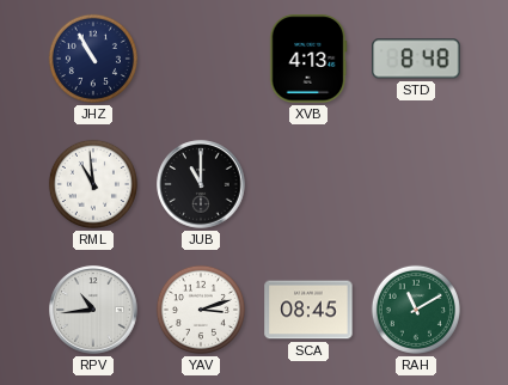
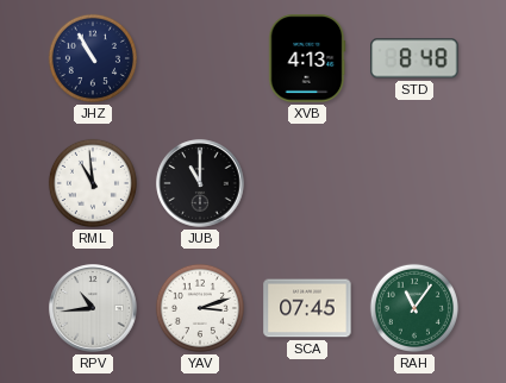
SCA: 08:45 -> 07:45
RAH: 11:10 -> 11:06
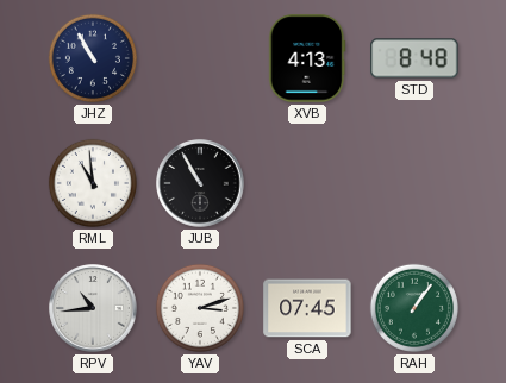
JUB: 11:00 -> 10:55
RAH: 11:06 -> 1:06
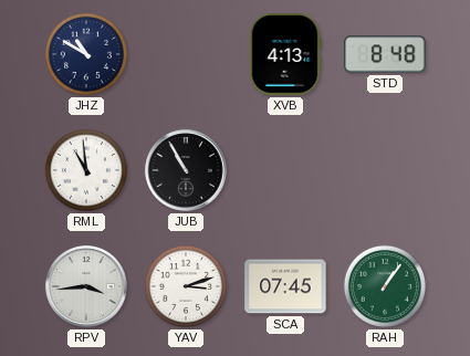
JHZ: 10:55 -> 10:50
RPV: 10:44 -> 3:44
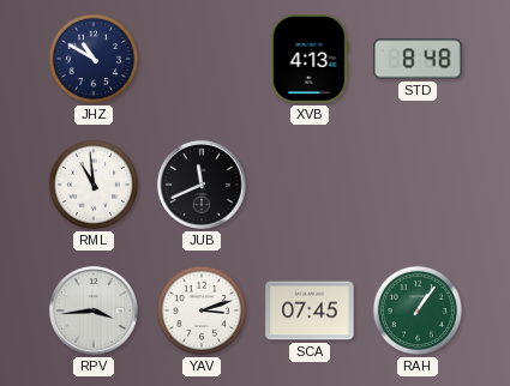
JUB: 10:55 -> 11:41
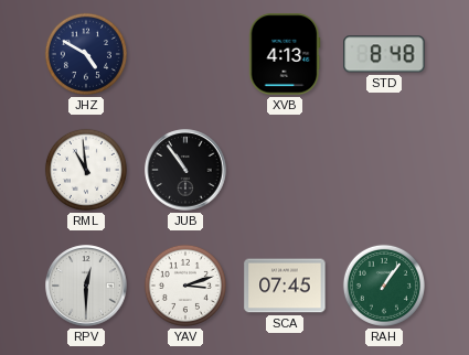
JHZ: 10:50 -> 4:50
JUB: 11:41 -> 10:54
RPV: 3:44 -> 12:30
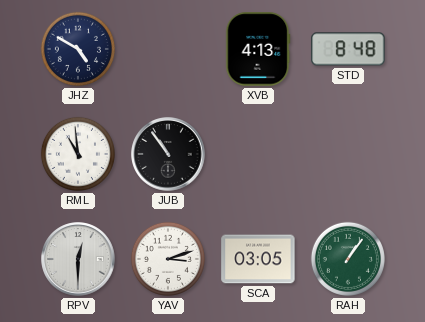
SCA: 07:45 -> 03:05
